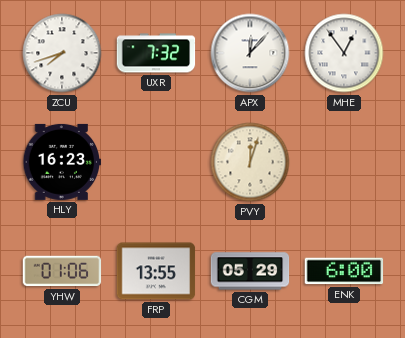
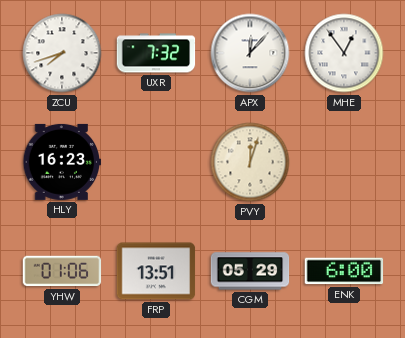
FRP: 13:55 -> 13:51
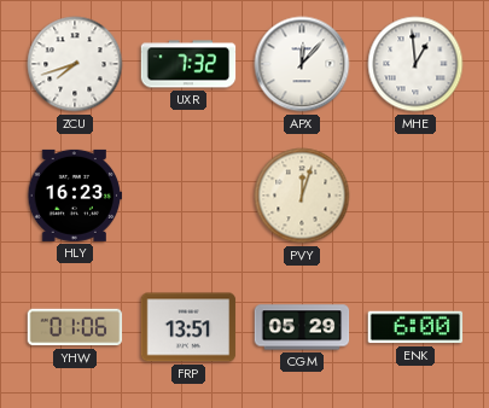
MHE: 12:54 -> 12:59
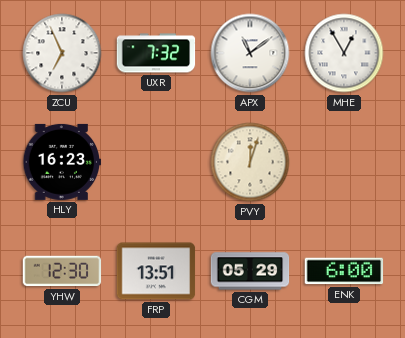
ZCU: 7:42 -> 6:56
APX: 12:07 -> 11:09
MHE: 12:59 -> 12:55
YHW: 01:06 -> 12:30
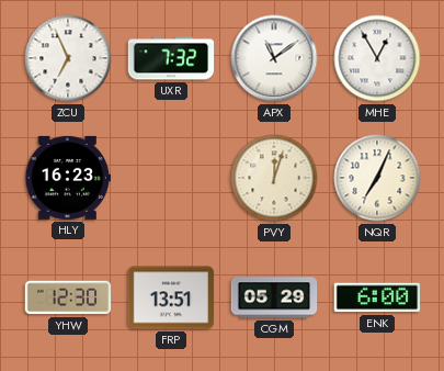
NQR: none -> 7:04
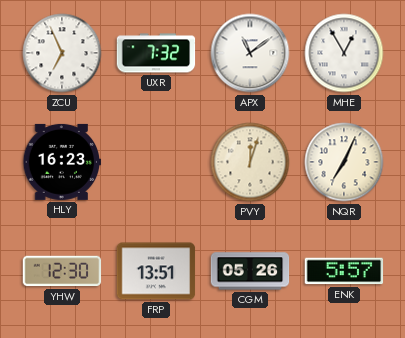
CGM: 05:29 -> 05:26
ENK: 6:00 -> 5:57
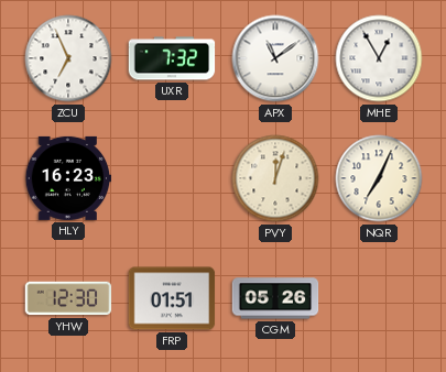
FRP: 13:51 -> 01:51
ENK: 5:57 -> none
